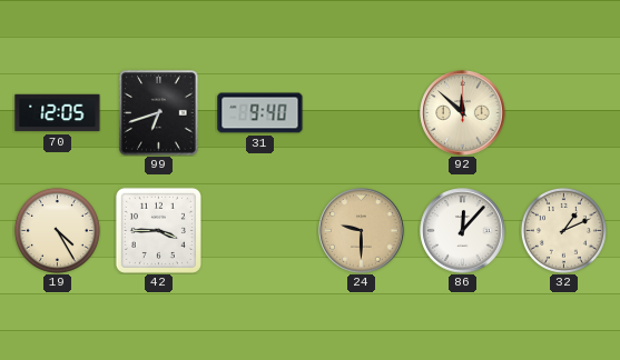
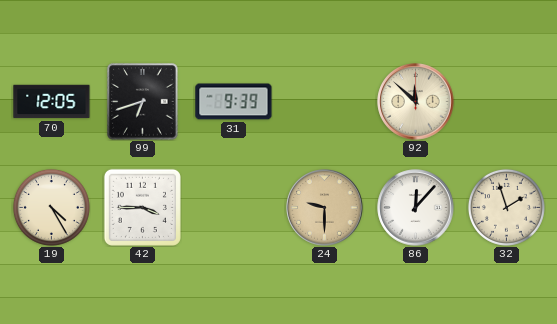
31: 9:40 -> 9:39
32: 1:11 -> 1:57
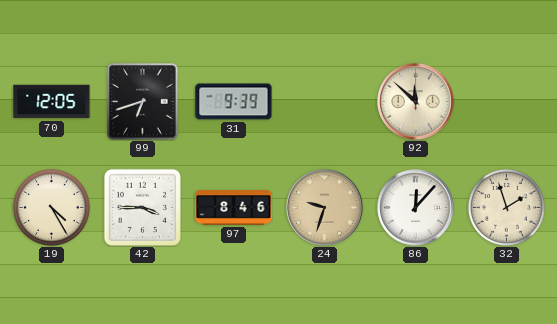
97: none -> 8:46
24: 9:30 -> 9:33
